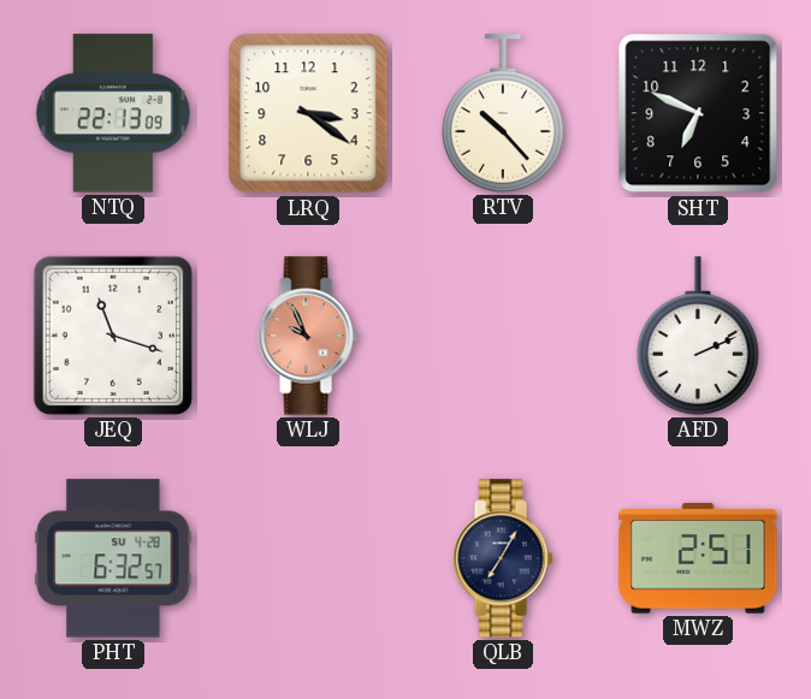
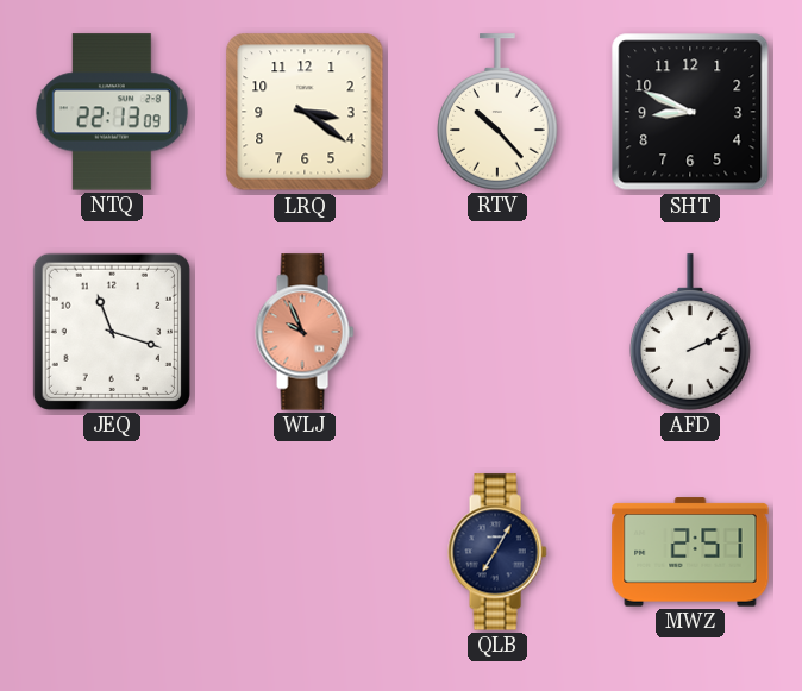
SHT: 6:49 -> 8:49
PHT: 6:32 -> none
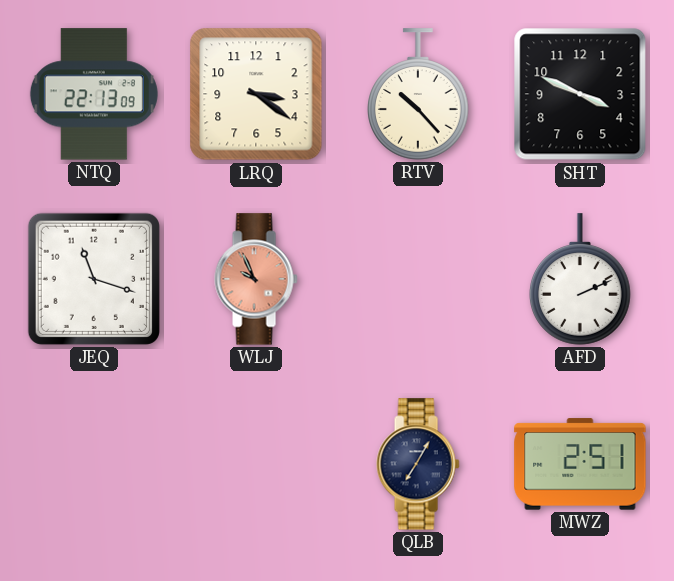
SHT: 8:49 -> 3:49
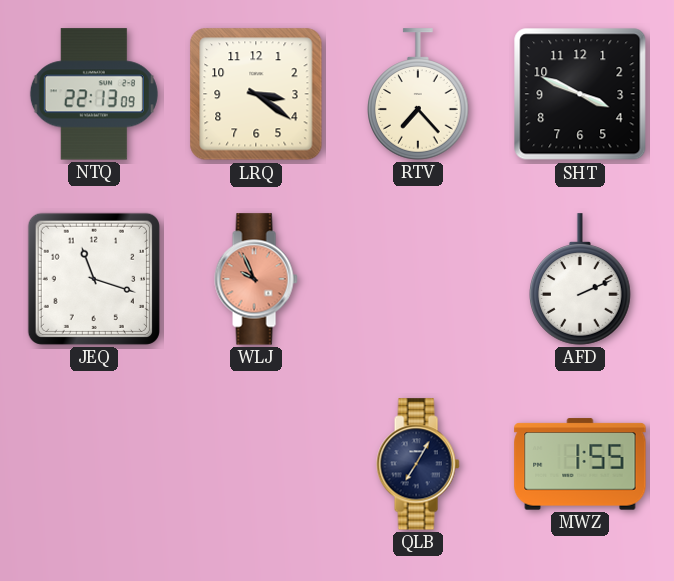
RTV: 10:23 -> 7:23
MWZ: 2:51 -> 1:55
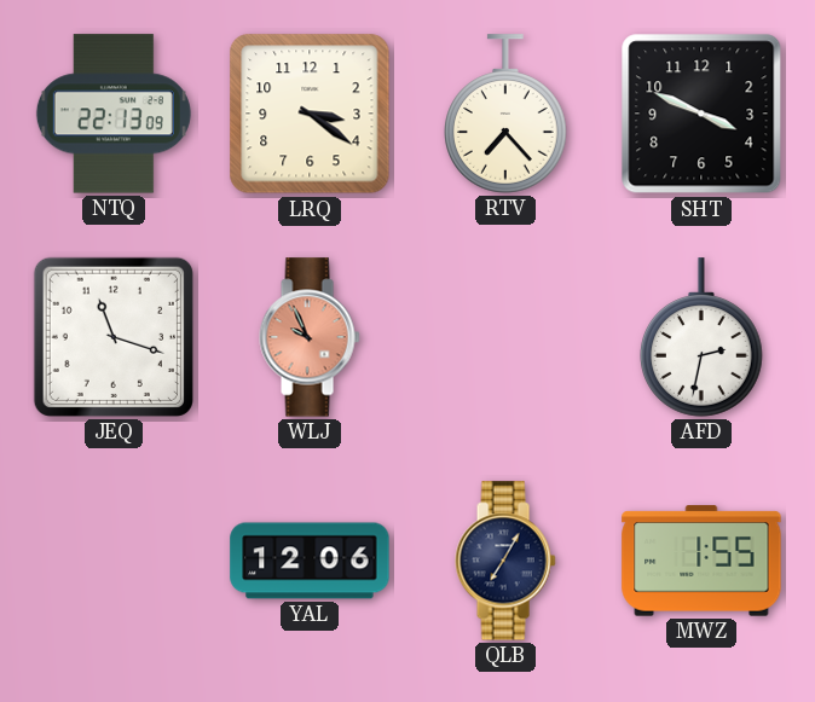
AFD: 2:11 -> 2:32
YAL: none -> 12:06
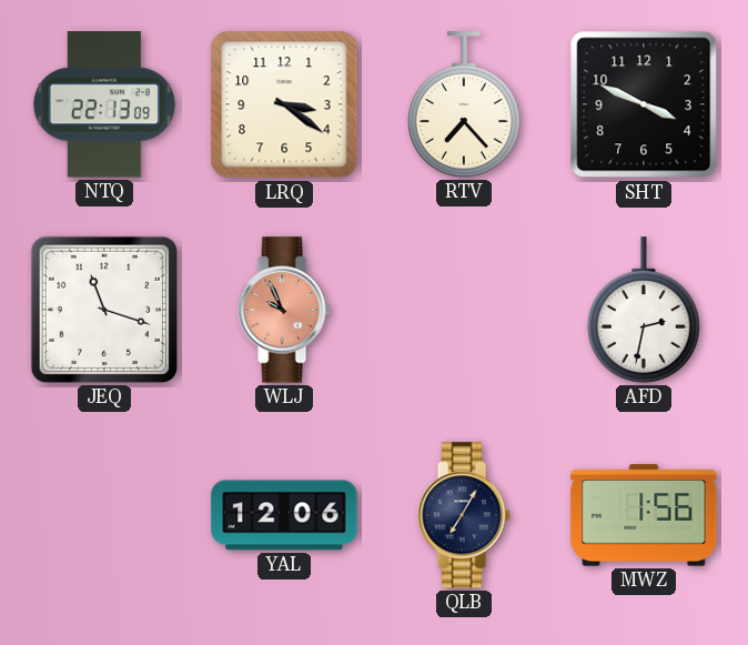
MWZ: 1:55 -> 1:56
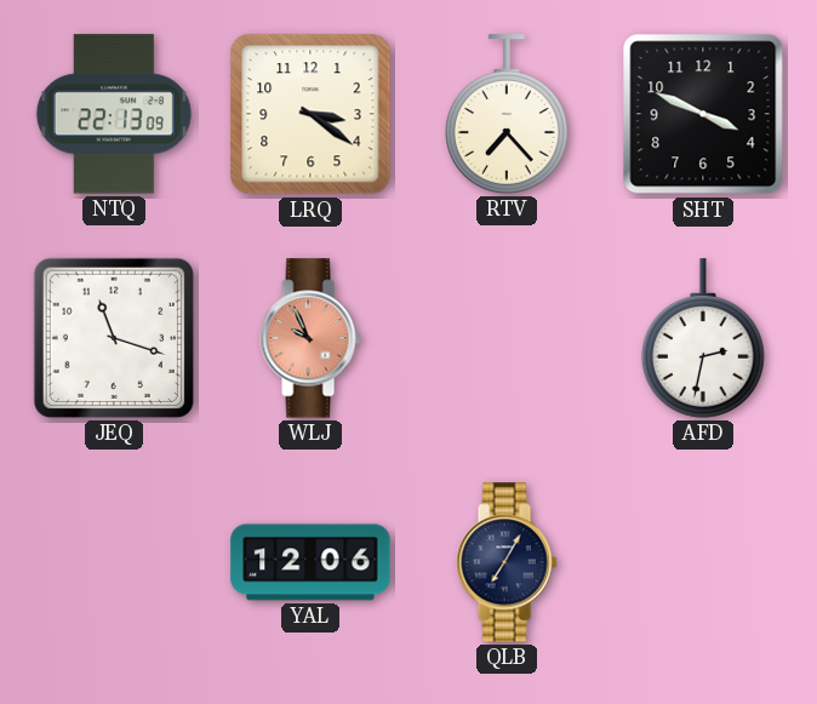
MWZ: 1:56 -> none
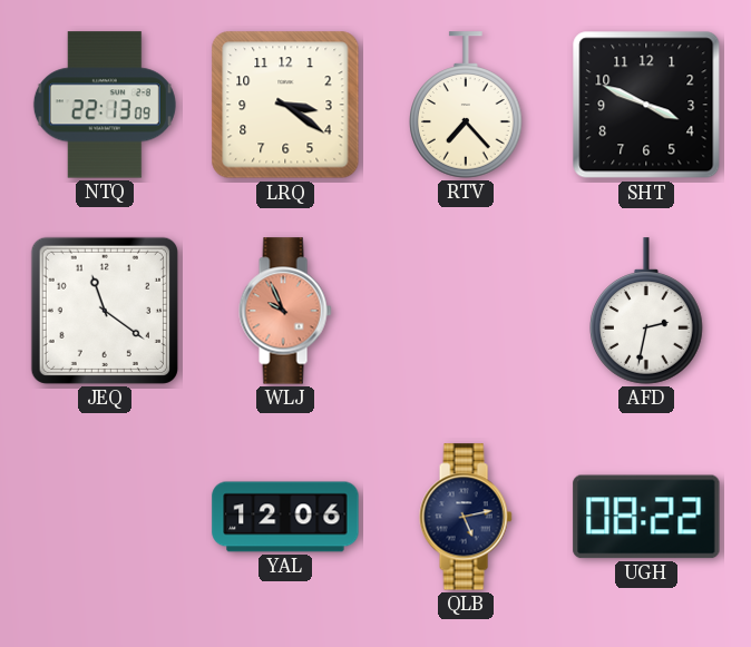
JEQ: 11:18 -> 11:21
QLB: 7:05 -> 5:13
UGH: none -> 08:22
